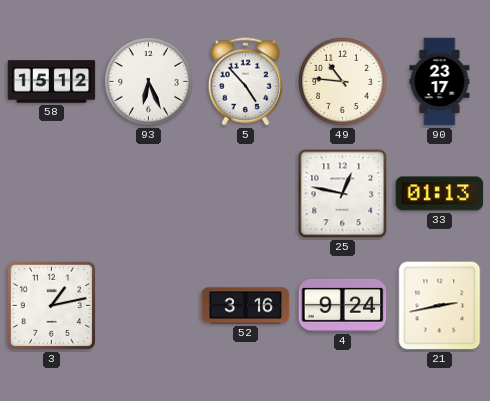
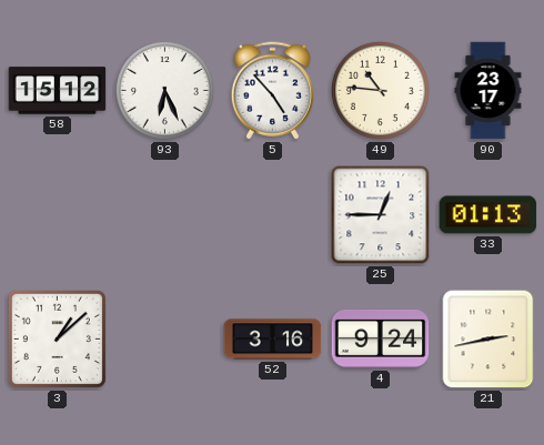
25: 12:47 -> 12:45
3: 1:13 -> 1:08
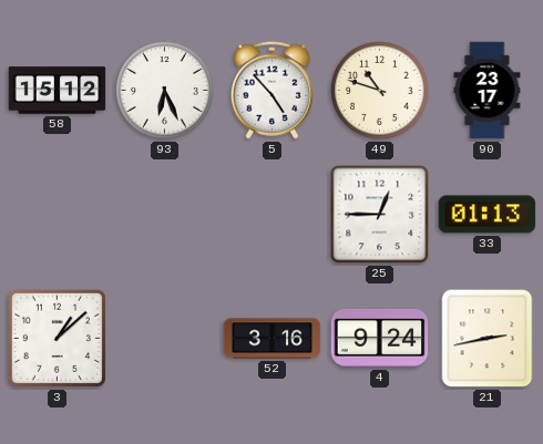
49: 10:46 -> 10:48
